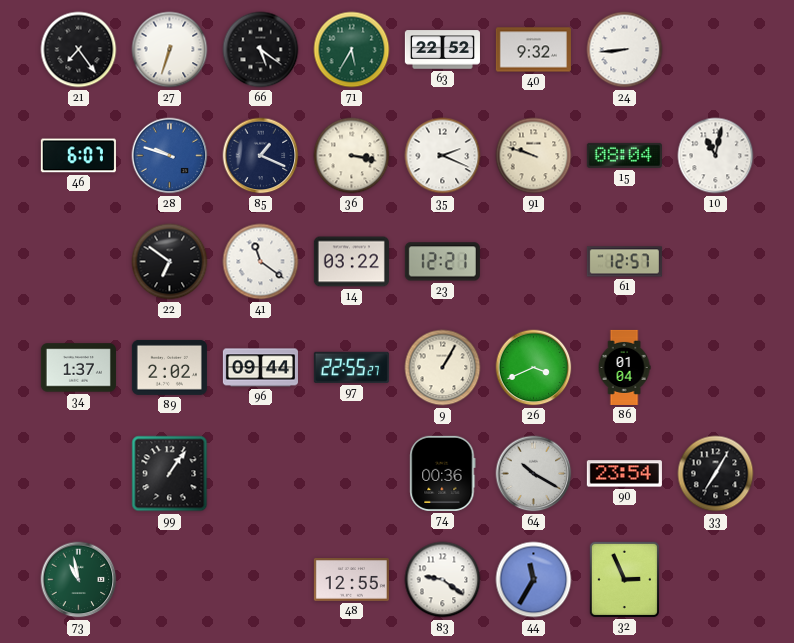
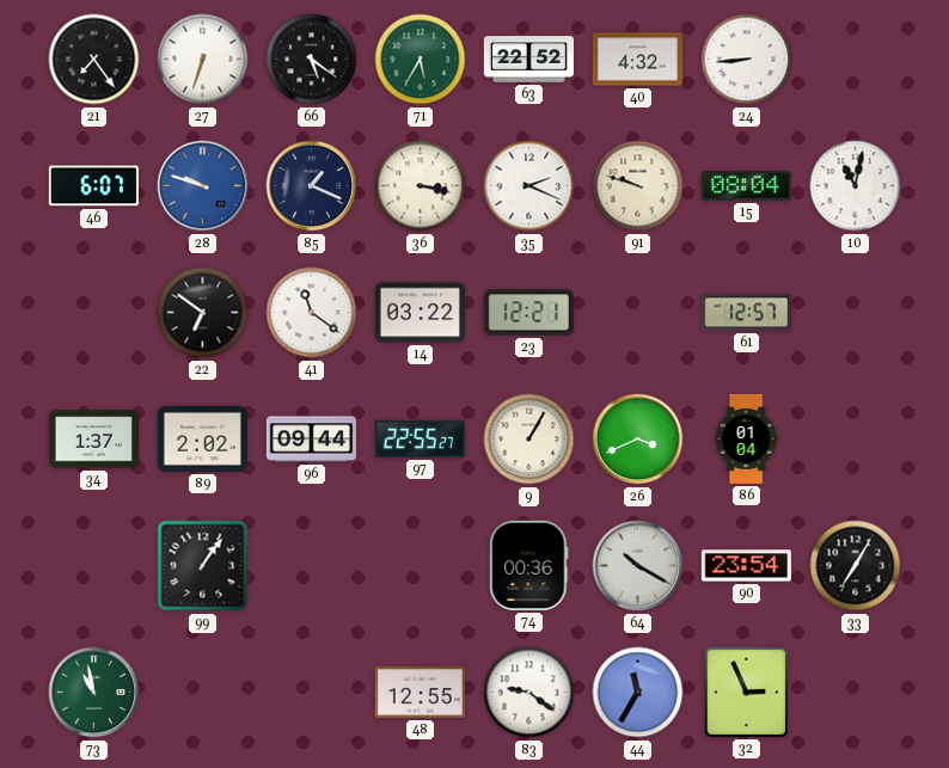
40: 9:32 -> 4:32
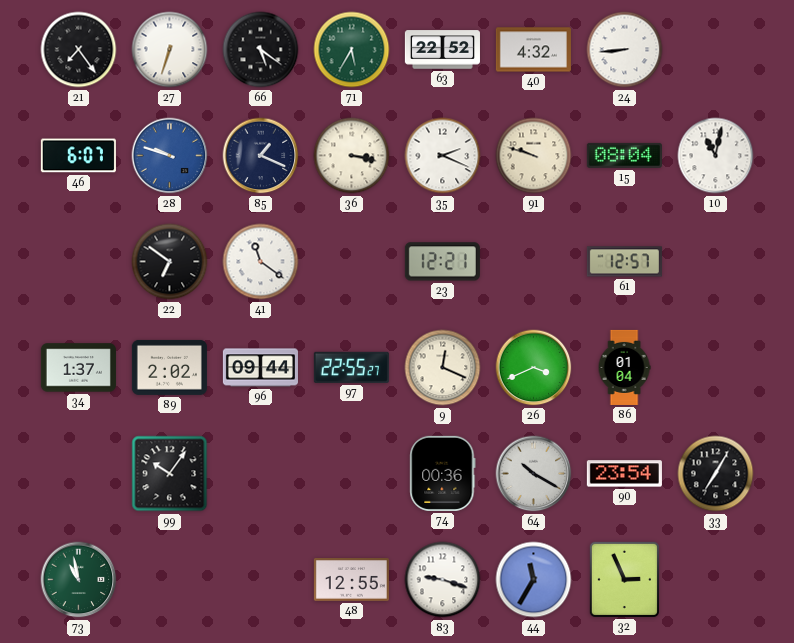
14: 03:22 -> none
9: 1:05 -> 12:19
99: 1:06 -> 10:06
83: 9:21 -> 9:18
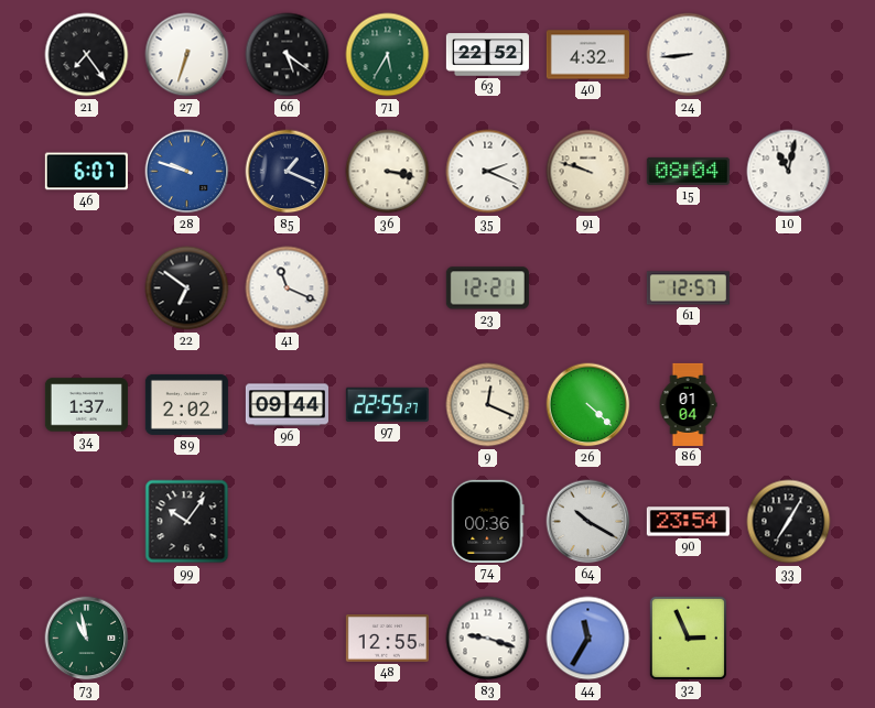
41: 11:21 -> 11:19
26: 3:41 -> 4:22
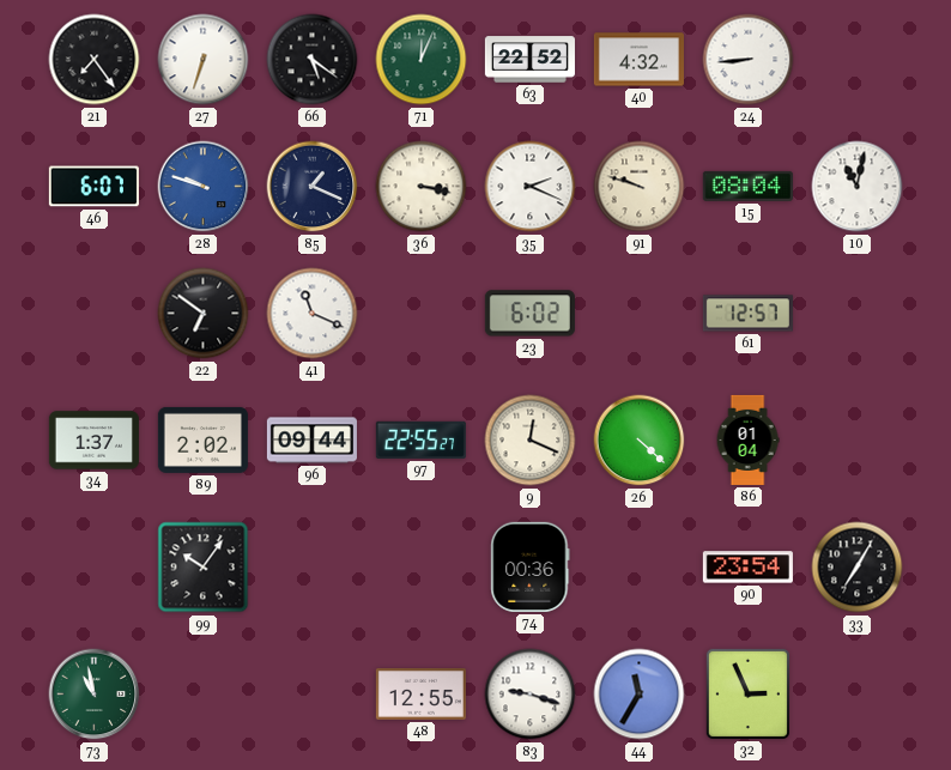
71: 5:35 -> 12:04
23: 12:21 -> 6:02
64: 10:20 -> none
